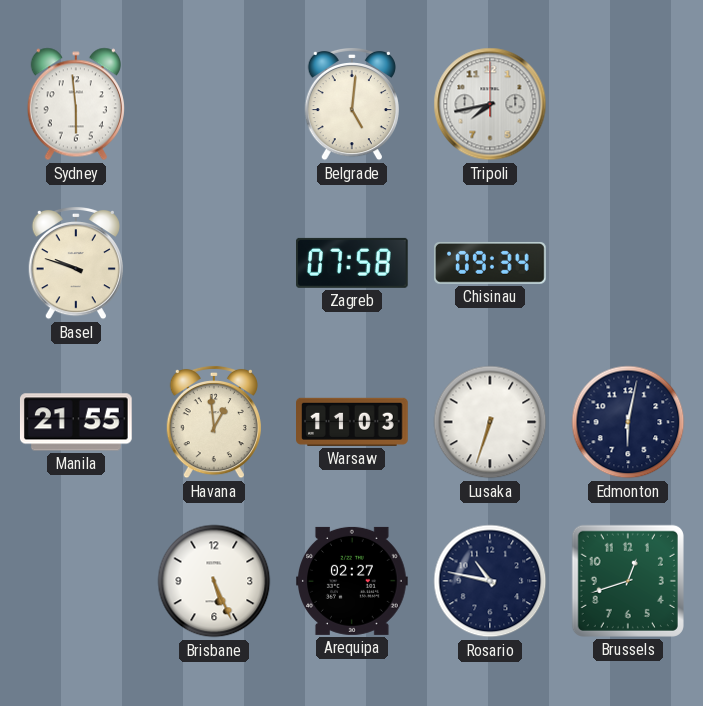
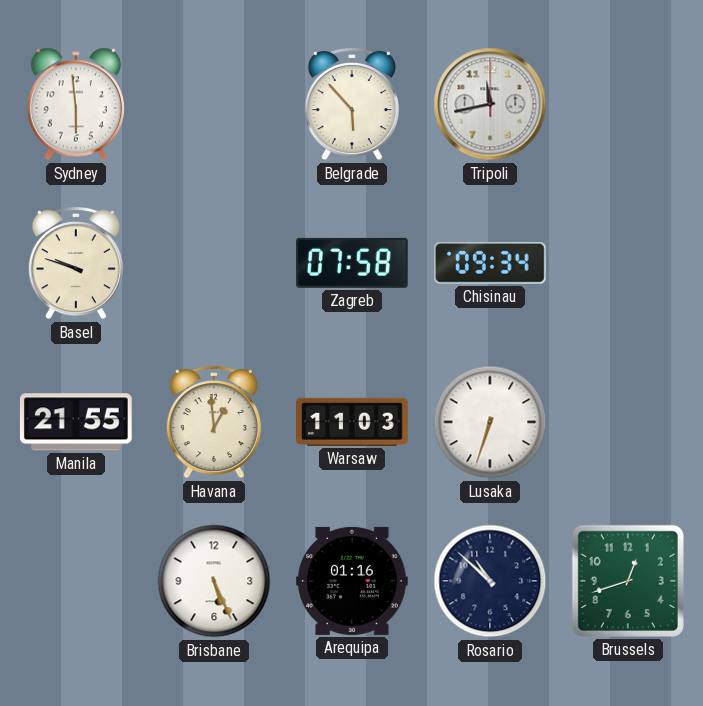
Belgrade: 5:01 -> 5:53
Tripoli: 7:43 -> 11:43
Edmonton: 6:02 -> none
Arequipa: 02:27 -> 01:16
Rosario: 10:47 -> 10:52
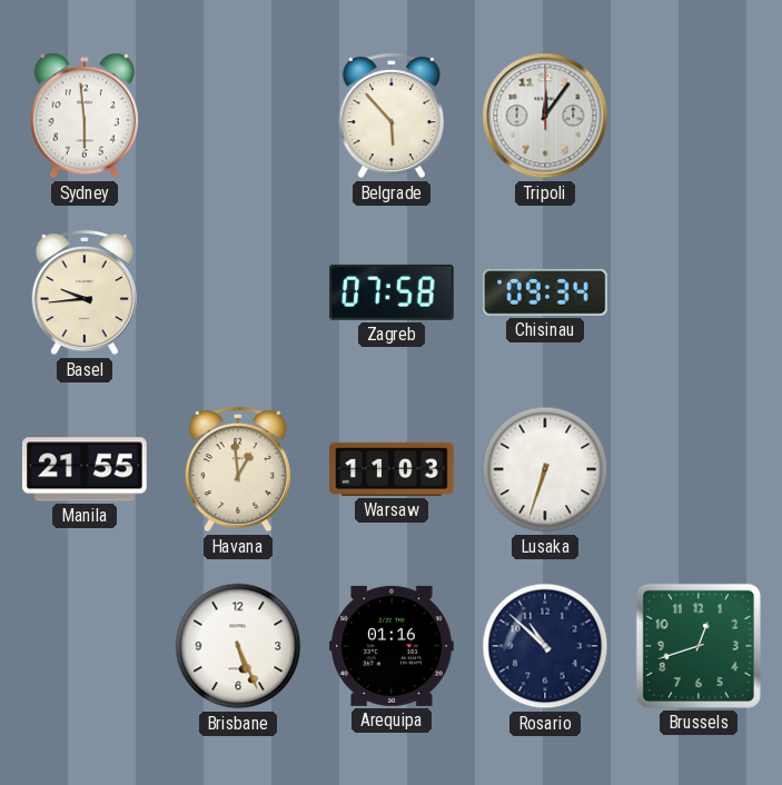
Tripoli: 11:43 -> 12:06
Basel: 9:48 -> 9:44
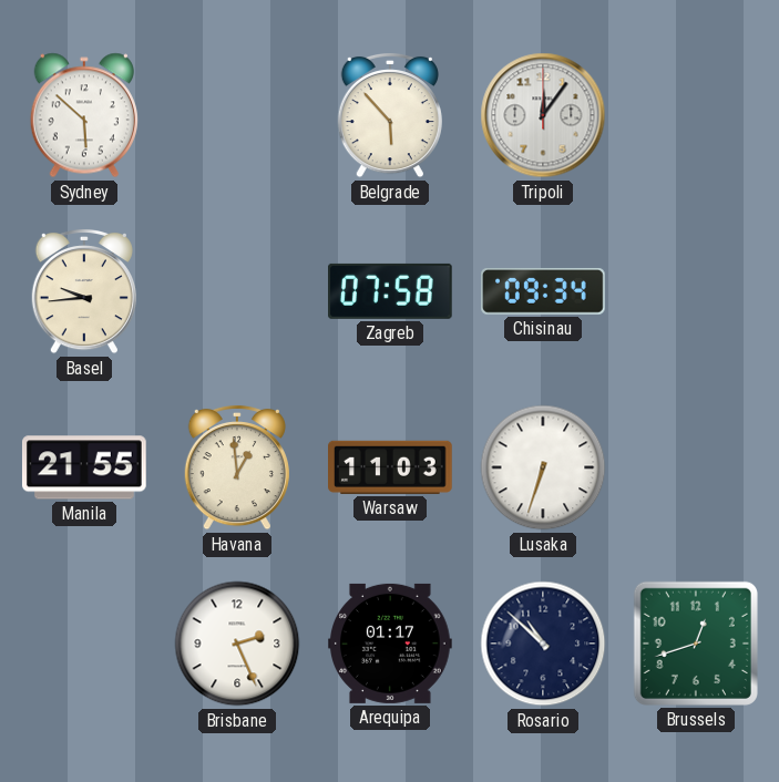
Sydney: 5:59 -> 5:52
Brisbane: 5:26 -> 2:26
Arequipa: 01:16 -> 01:17
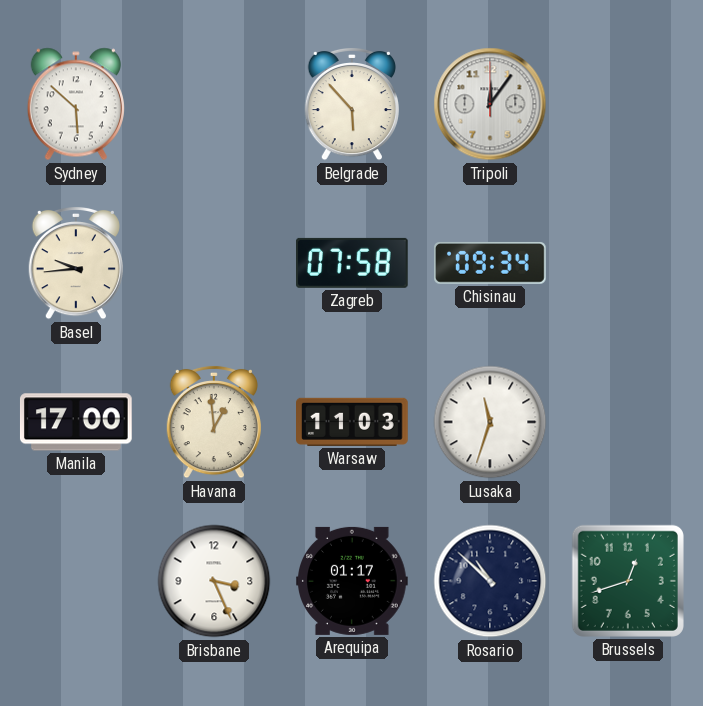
Manila: 21:55 -> 17:00
Lusaka: 6:33 -> 11:33
Brisbane: 2:26 -> 3:26
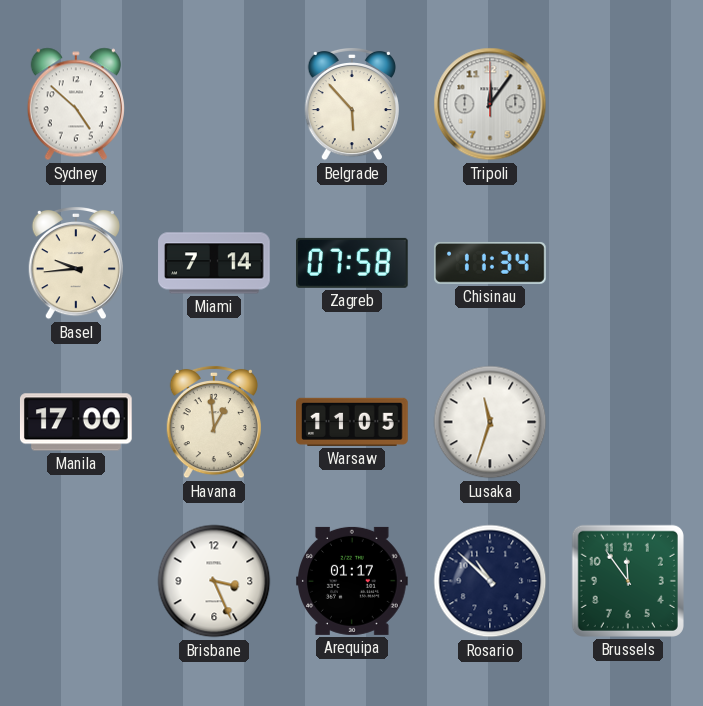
Sydney: 5:52 -> 4:52
Miami: none -> 7:14
Chisinau: 09:34 -> 11:34
Warsaw: 11:03 -> 11:05
Brussels: 12:42 -> 11:54
